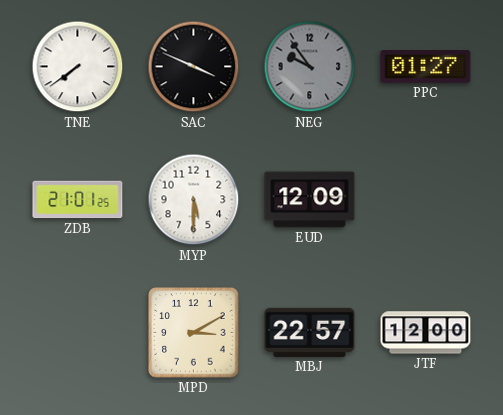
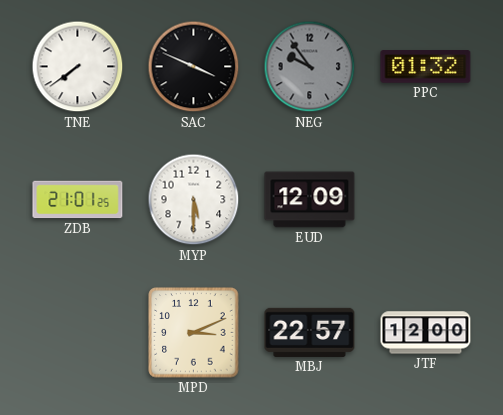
PPC: 01:27 -> 01:32
MPD: 3:10 -> 3:11
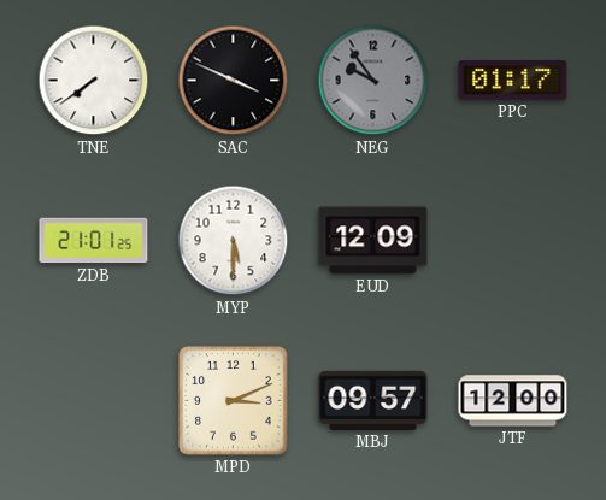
PPC: 01:32 -> 01:17
MBJ: 22:57 -> 09:57
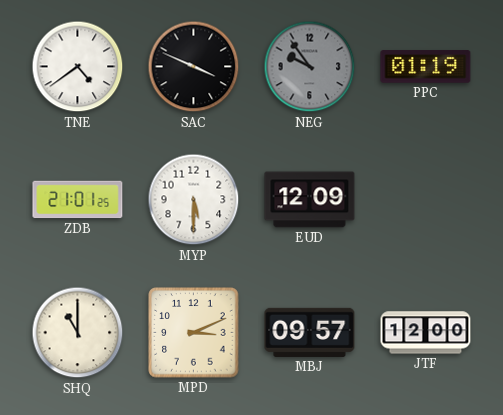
TNE: 7:39 -> 4:39
PPC: 01:17 -> 01:19
SHQ: none -> 11:00
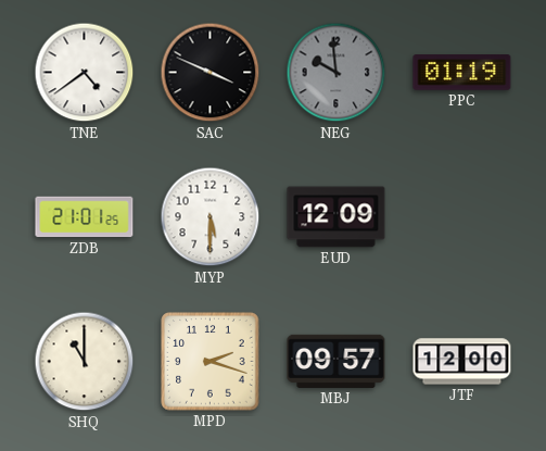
NEG: 9:54 -> 9:59
MPD: 3:11 -> 2:18
